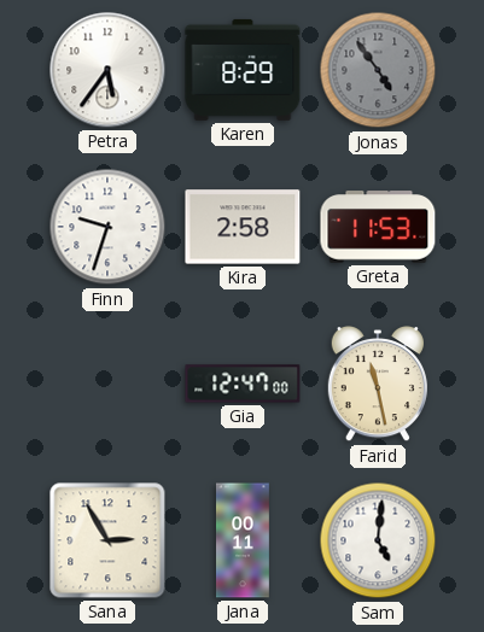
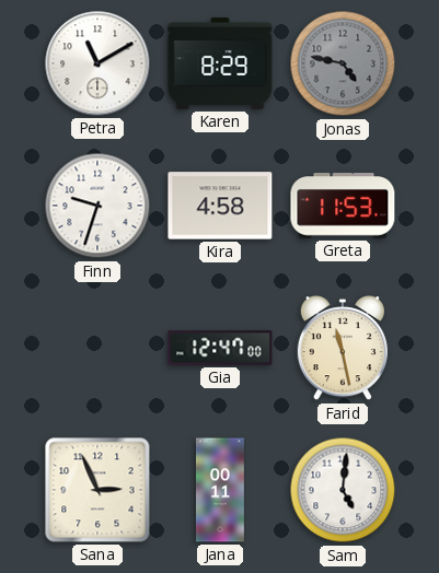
Petra: 5:36 -> 11:10
Jonas: 4:54 -> 4:47
Kira: 2:58 -> 4:58
Sana: 2:55 -> 2:56
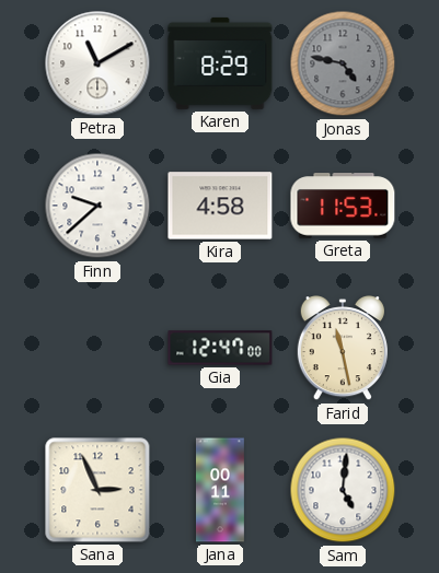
Finn: 9:33 -> 9:38
